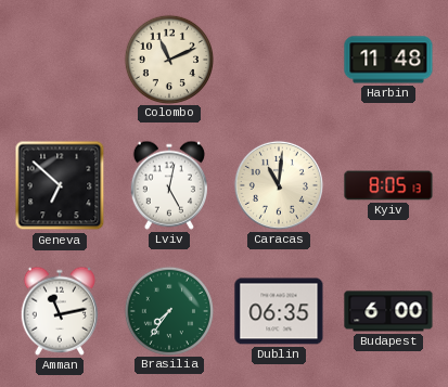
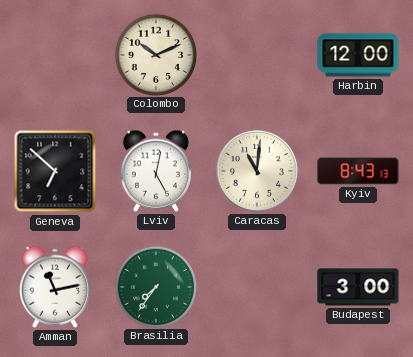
Colombo: 11:11 -> 10:11
Harbin: 11:48 -> 12:00
Kyiv: 8:05 -> 8:43
Dublin: 06:35 -> none
Budapest: 6:00 -> 3:00
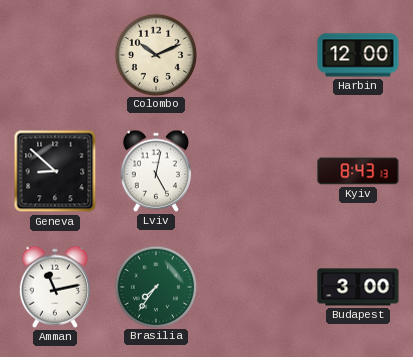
Geneva: 6:52 -> 8:52
Caracas: 11:01 -> none
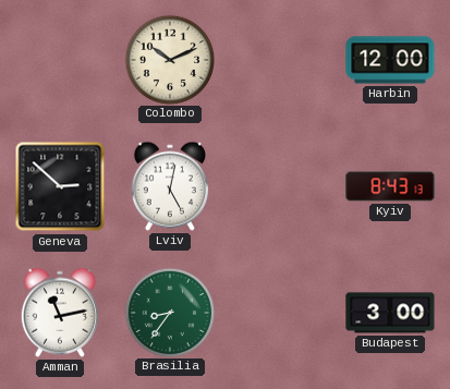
Geneva: 8:52 -> 2:52
Brasilia: 7:36 -> 8:36
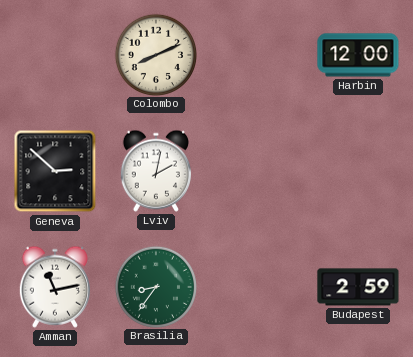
Colombo: 10:11 -> 8:11
Lviv: 5:02 -> 2:02
Kyiv: 8:43 -> none
Budapest: 3:00 -> 2:59
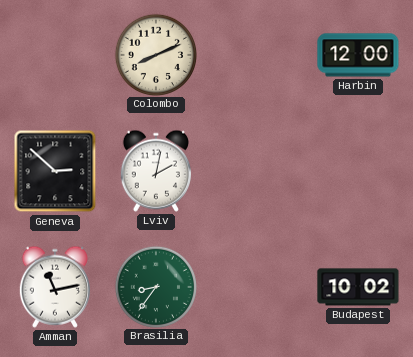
Budapest: 2:59 -> 10:02
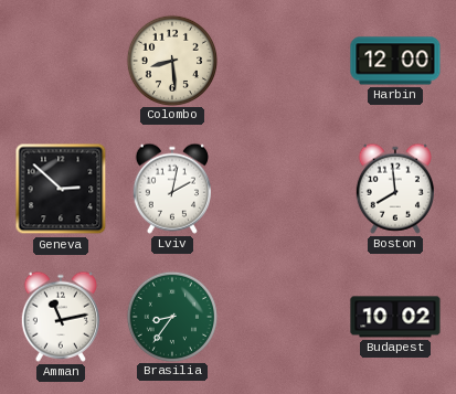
Colombo: 8:11 -> 8:29
Boston: none -> 7:59
